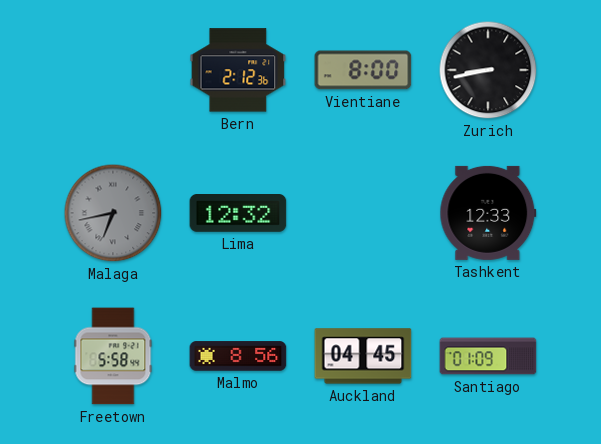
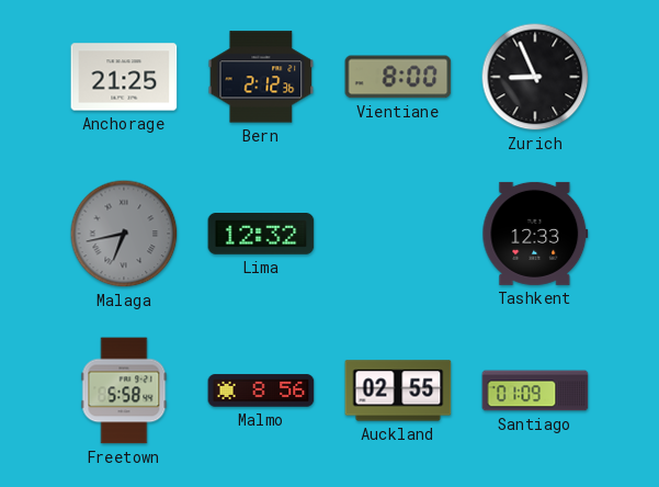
Anchorage: none -> 21:25
Zurich: 8:43 -> 8:56
Auckland: 04:45 -> 02:55
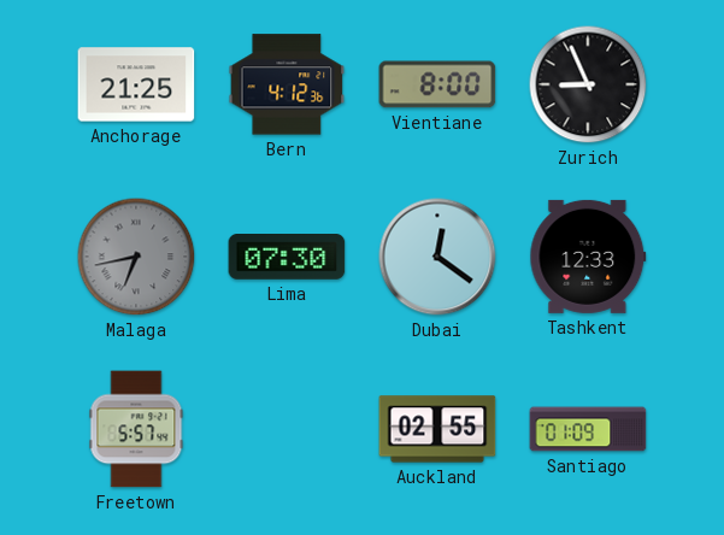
Bern: 2:12 -> 4:12
Lima: 12:32 -> 07:30
Dubai: none -> 12:21
Freetown: 5:58 -> 5:57
Malmo: 8:56 -> none
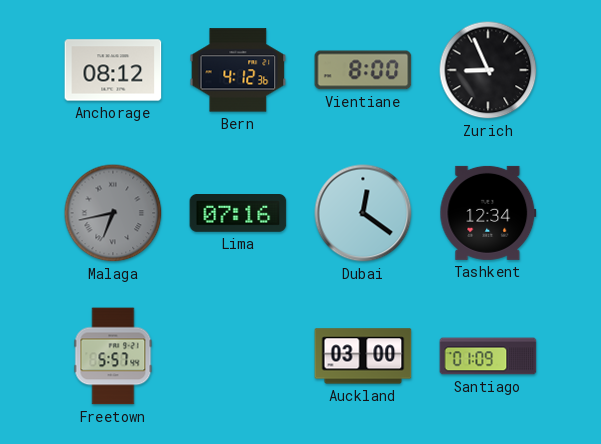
Anchorage: 21:25 -> 08:12
Lima: 07:30 -> 07:16
Tashkent: 12:33 -> 12:34
Auckland: 02:55 -> 03:00
